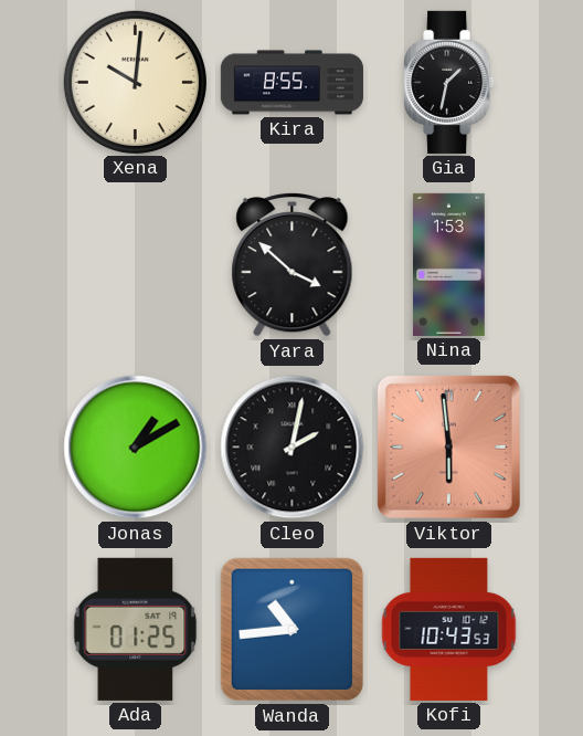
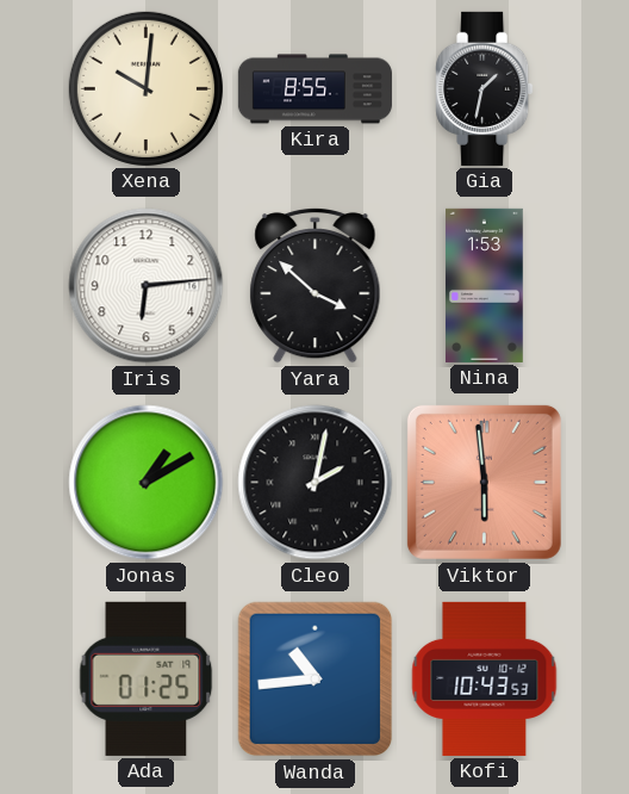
Iris: none -> 6:14
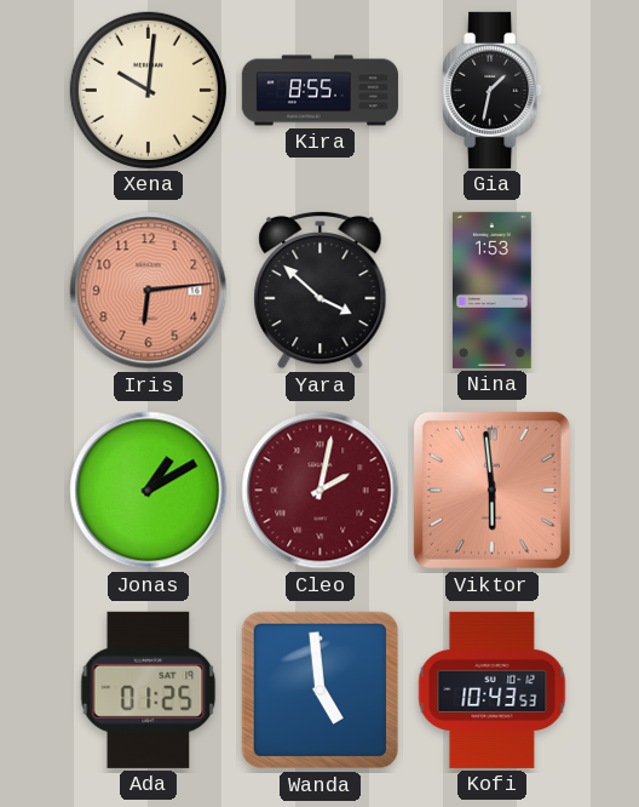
Iris dial: white -> salmon
Cleo dial: black -> burgundy
Wanda: 10:44 -> 4:59
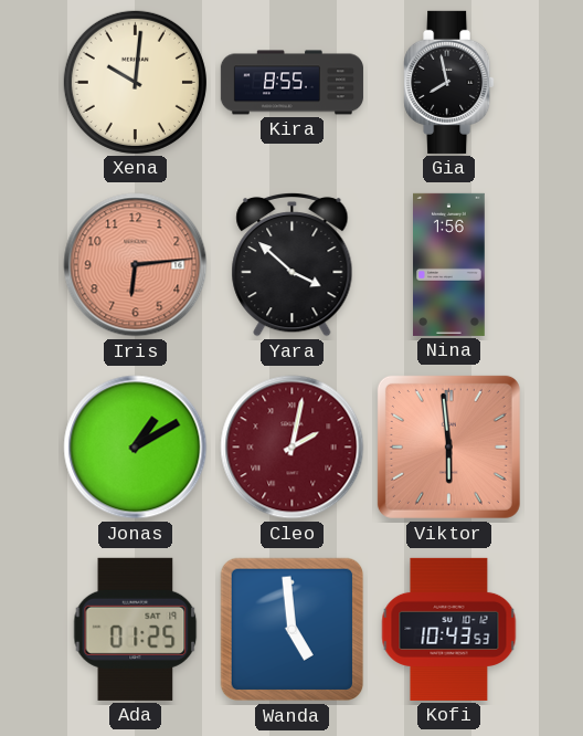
Gia: 1:32 -> 7:58
Nina: 1:53 -> 1:56
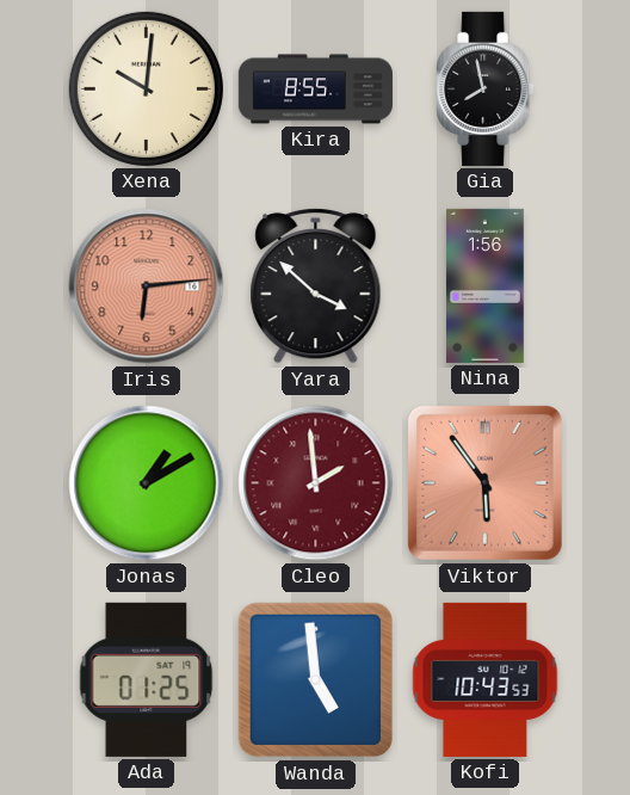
Cleo: 2:02 -> 1:59
Viktor: 5:59 -> 5:54
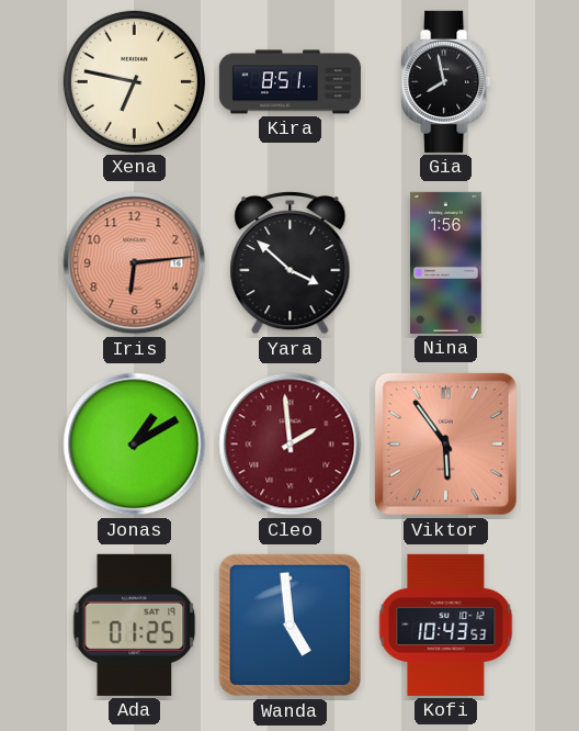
Xena: 10:01 -> 6:47
Kira: 8:55 -> 8:51
